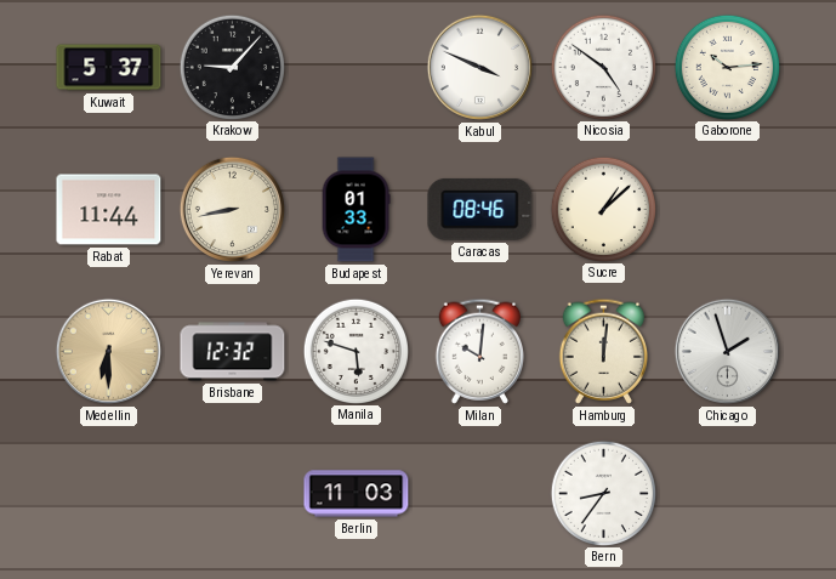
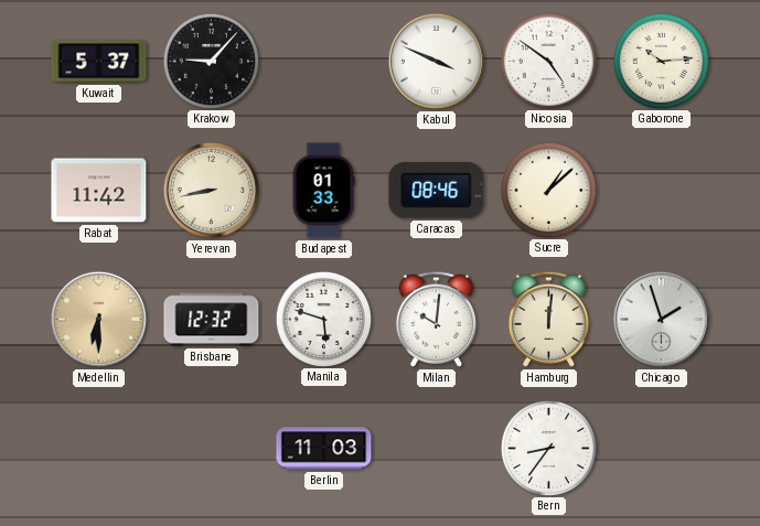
Rabat: 11:44 -> 11:42
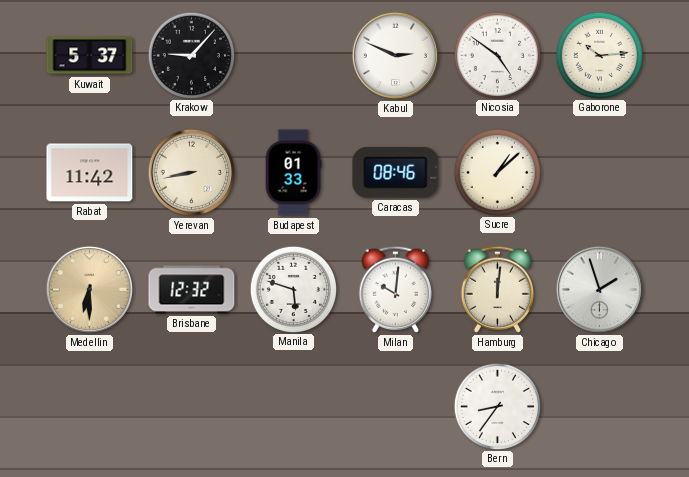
Kabul: 3:49 -> 2:49
Berlin: 11:03 -> none
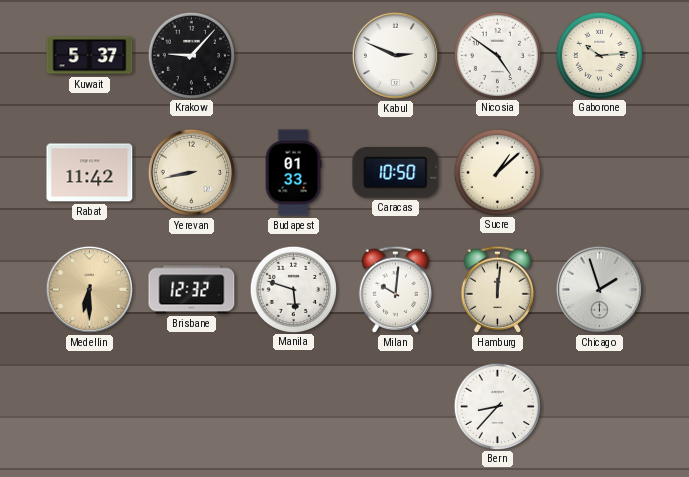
Caracas: 08:46 -> 10:50
Bern: 8:36 -> 8:37
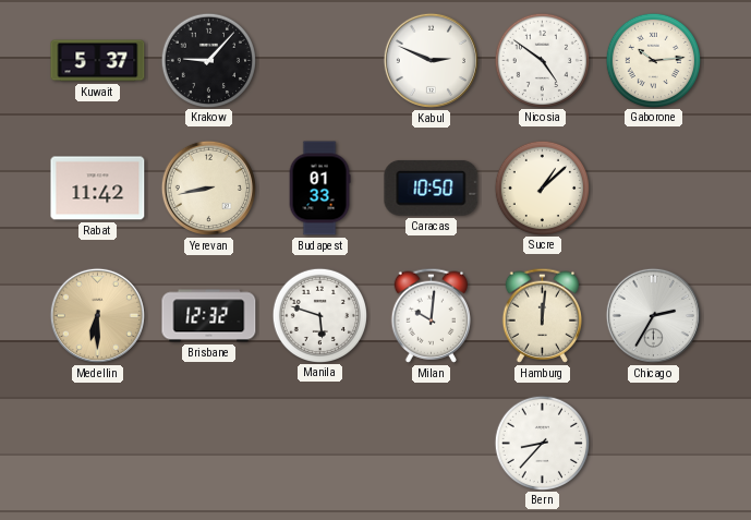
Chicago: 1:57 -> 2:35
